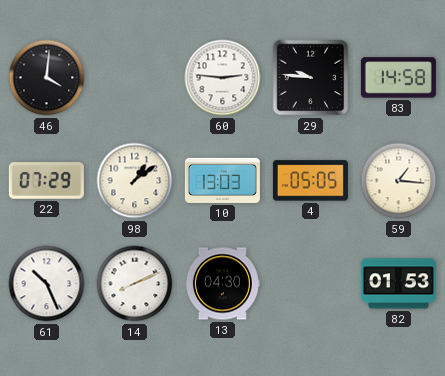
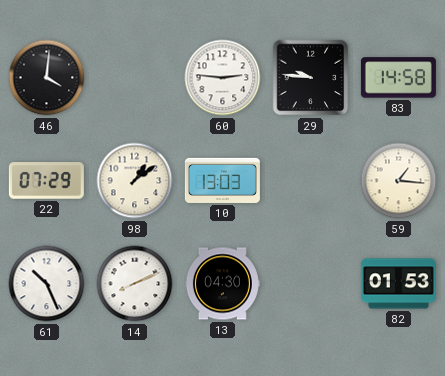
4: 05:05 -> none
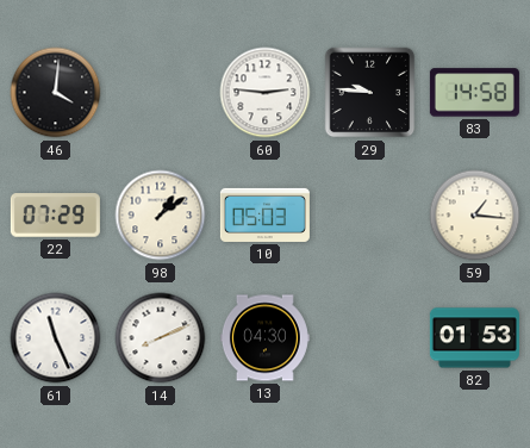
10: 13:03 -> 05:03
61: 10:26 -> 11:26
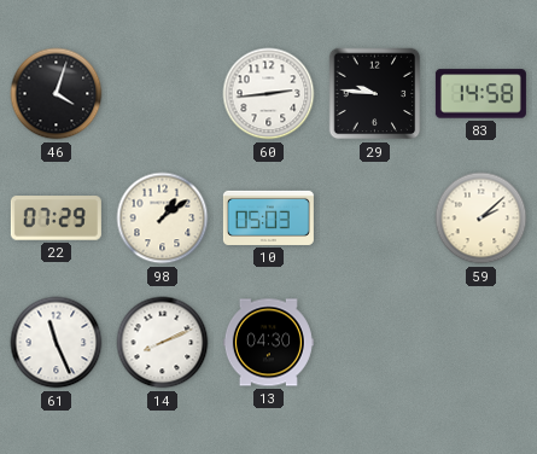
46: 4:01 -> 4:03
60: 2:46 -> 2:44
59: 1:16 -> 2:08
82: 01:53 -> none
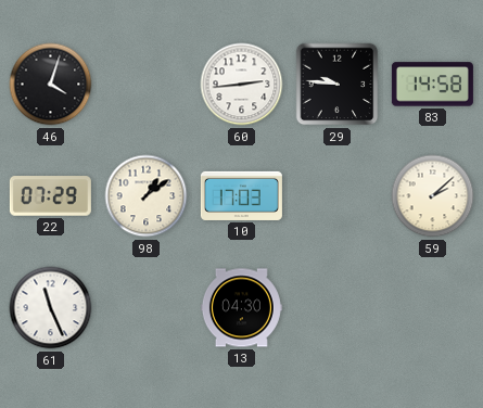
10: 05:03 -> 17:03
14: 8:11 -> none
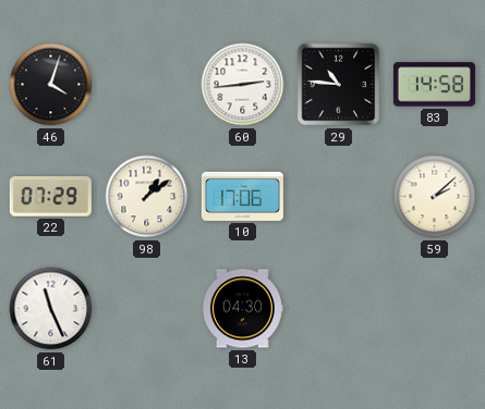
29: 9:46 -> 10:46
10: 17:03 -> 17:06
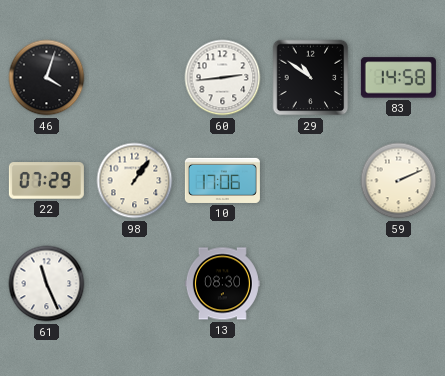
29: 10:46 -> 10:51
98: 1:09 -> 1:06
59: 2:08 -> 2:11
13: 04:30 -> 08:30
